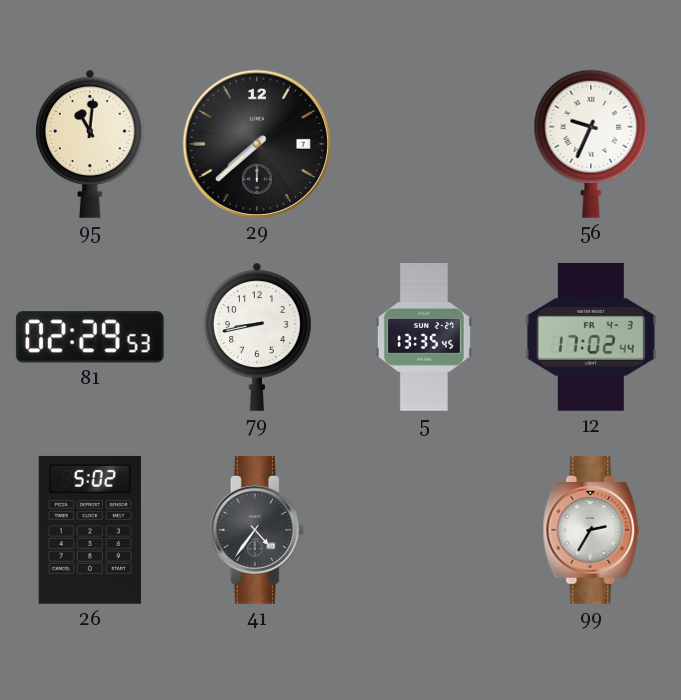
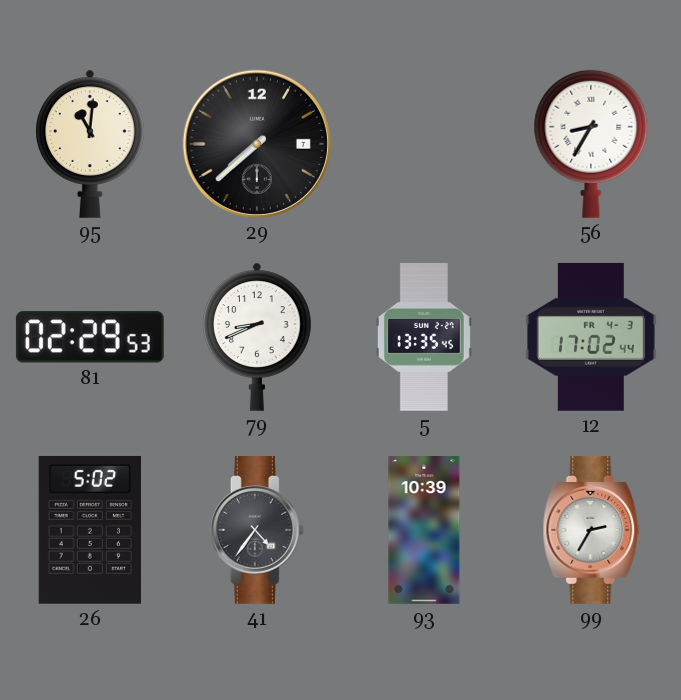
56: 9:34 -> 8:35
79: 8:43 -> 8:41
93: none -> 10:39
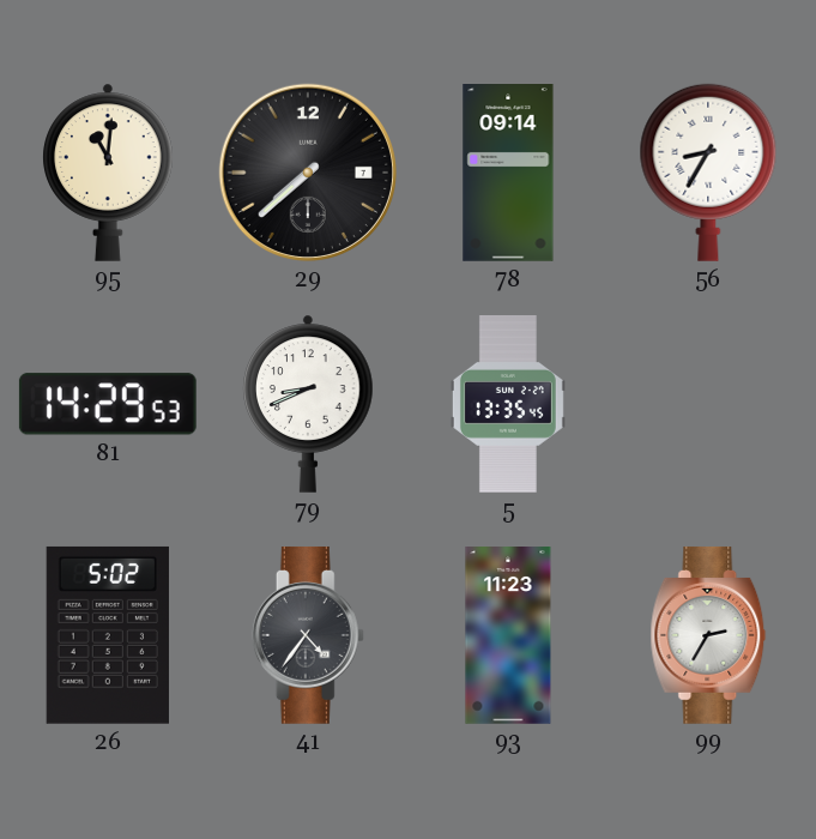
78: none -> 09:14
81: 02:29 -> 14:29
12: 17:02 -> none
93: 10:39 -> 11:23
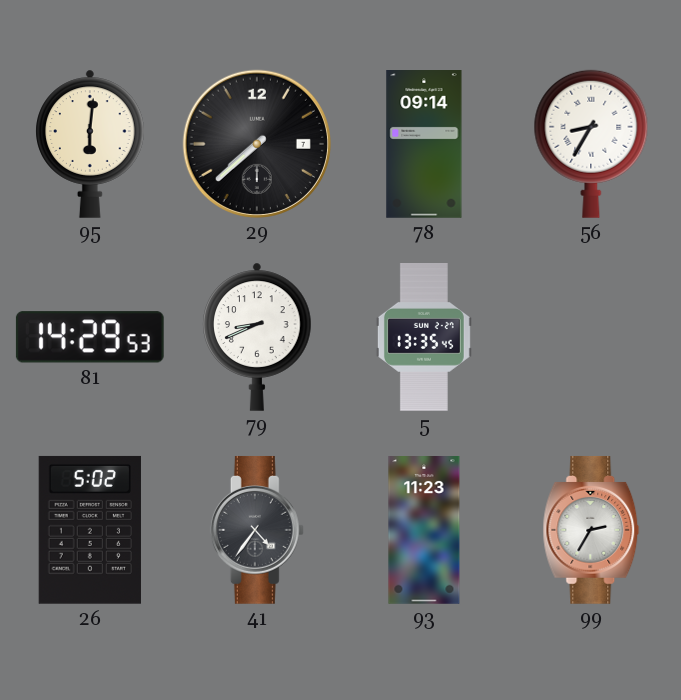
95: 11:01 -> 6:01
